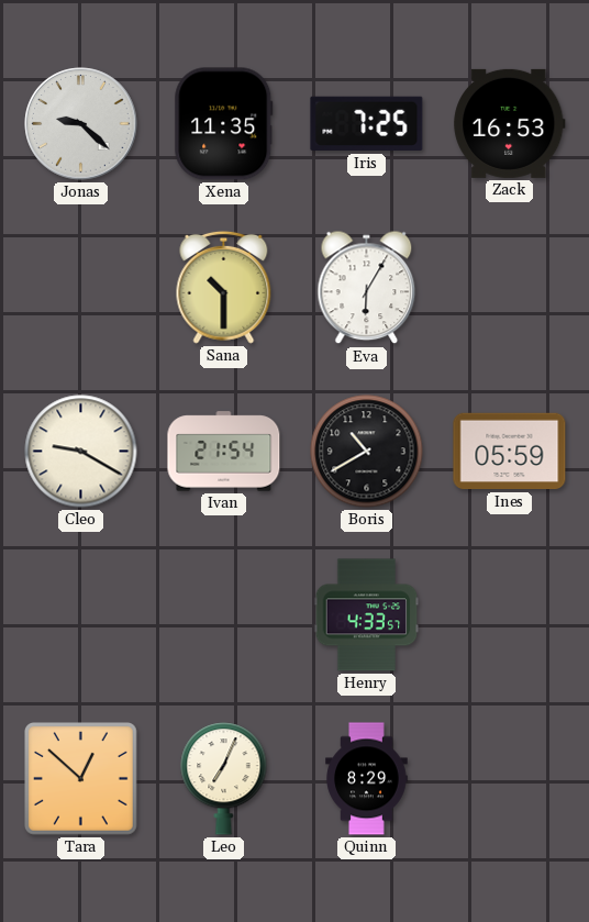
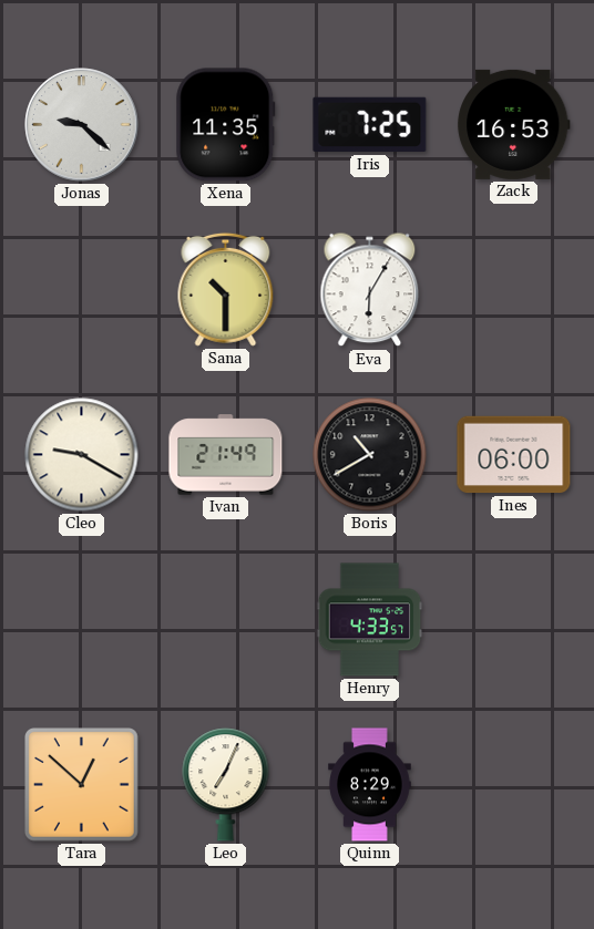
Ivan: 21:54 -> 21:49
Ines: 05:59 -> 06:00
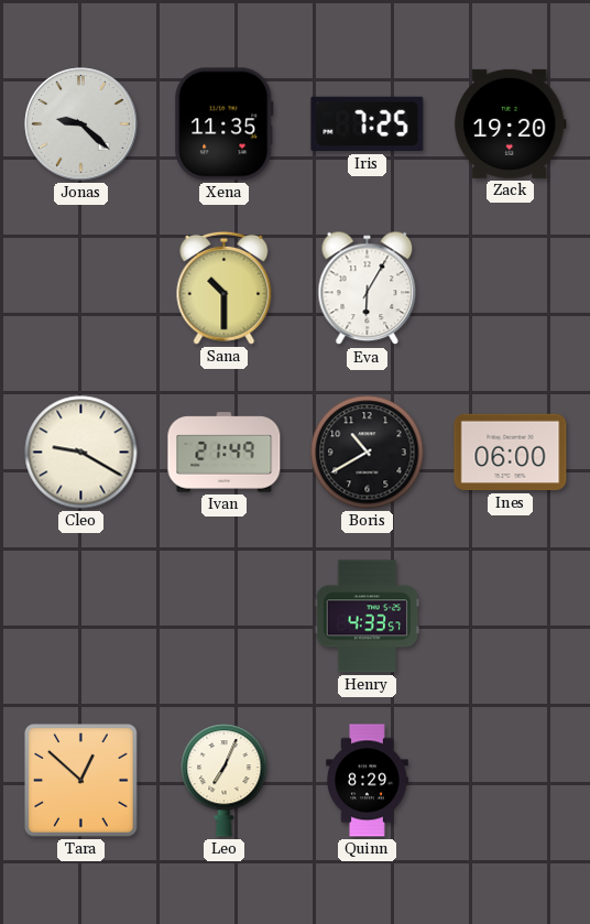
Zack: 16:53 -> 19:20
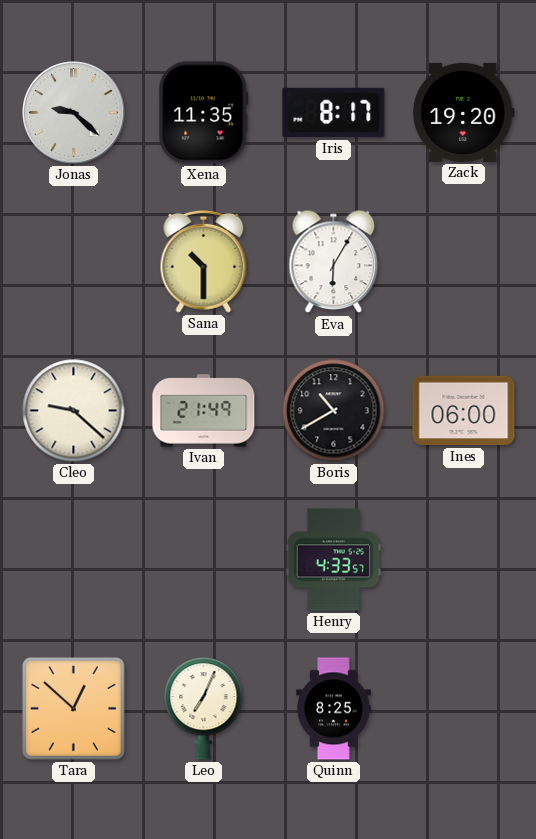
Iris: 7:25 -> 8:17
Cleo: 9:20 -> 9:22
Quinn: 8:29 -> 8:25
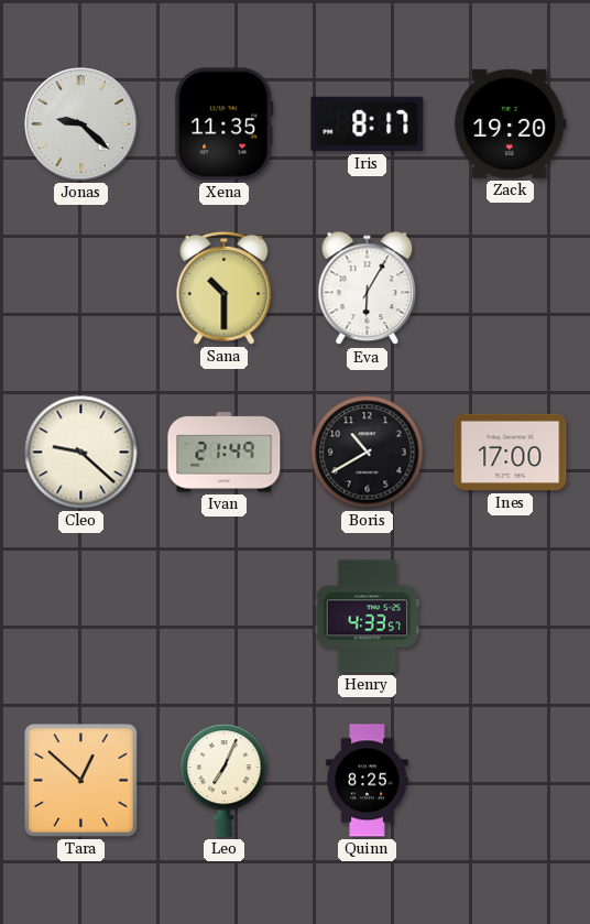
Ines: 06:00 -> 17:00
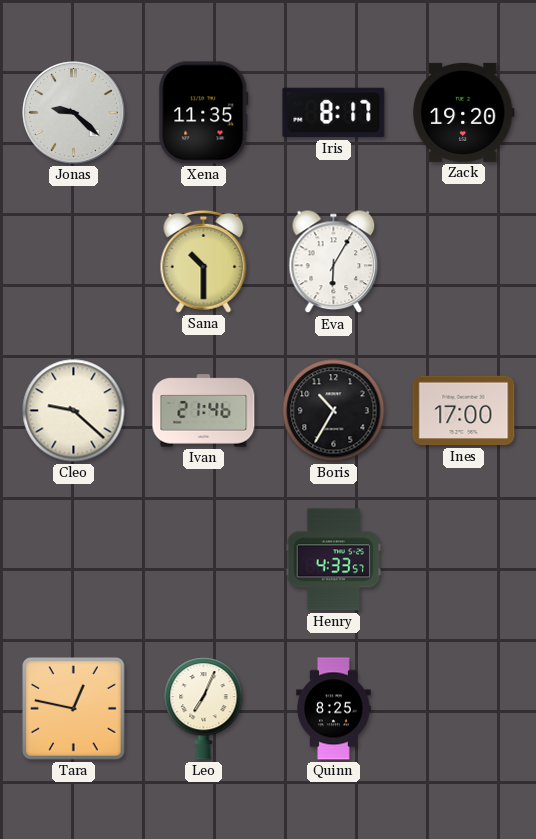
Ivan: 21:49 -> 21:46
Boris: 10:40 -> 10:35
Tara: 12:52 -> 12:47
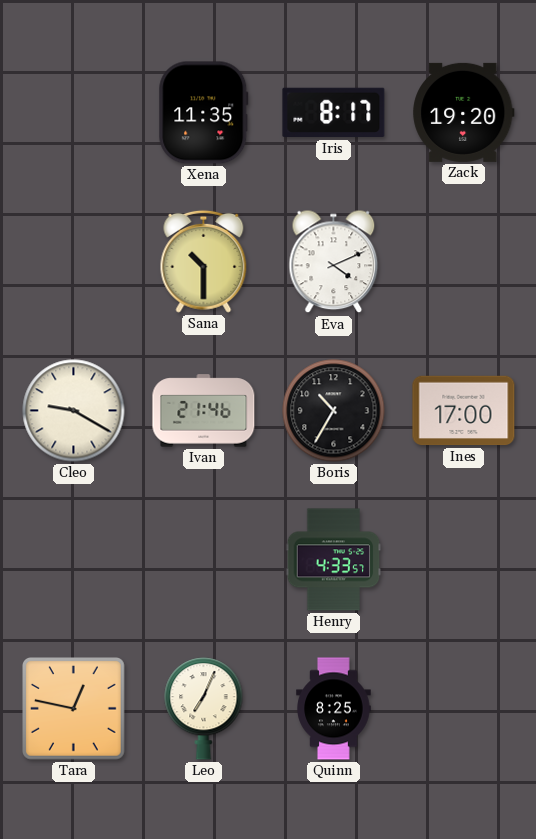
Jonas: 9:22 -> none
Eva: 6:05 -> 4:11
Cleo: 9:22 -> 9:20
